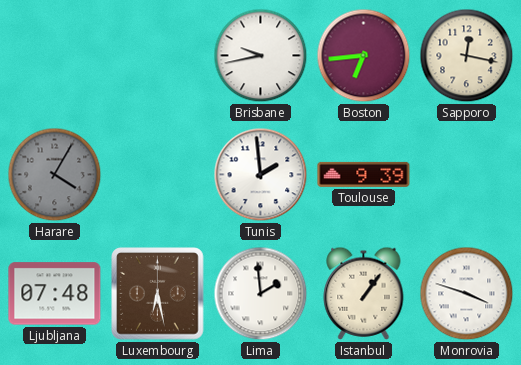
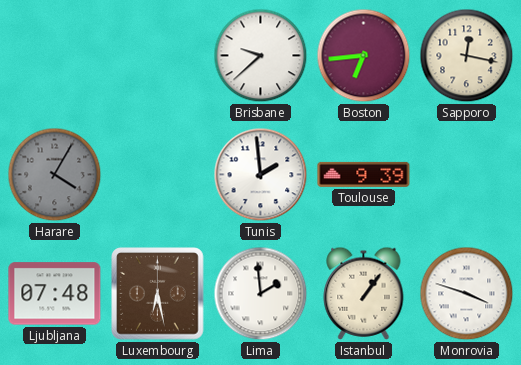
Brisbane: 9:43 -> 9:38
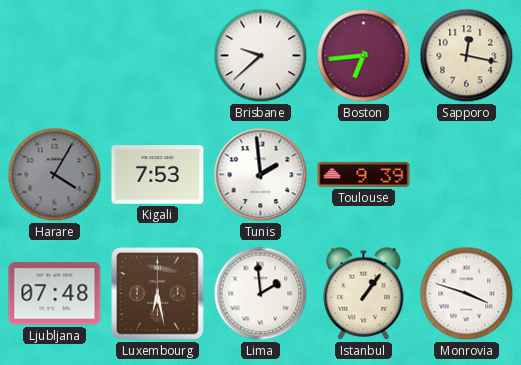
Kigali: none -> 7:53
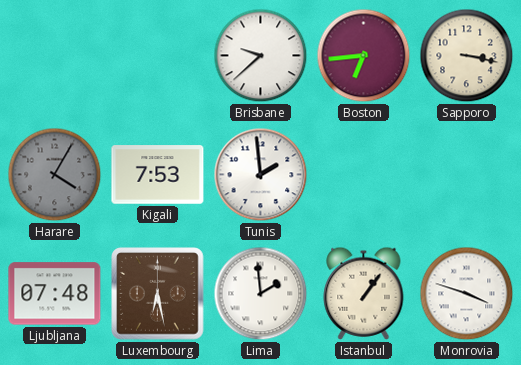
Sapporo: 12:17 -> 3:17
Toulouse: 9:39 -> none
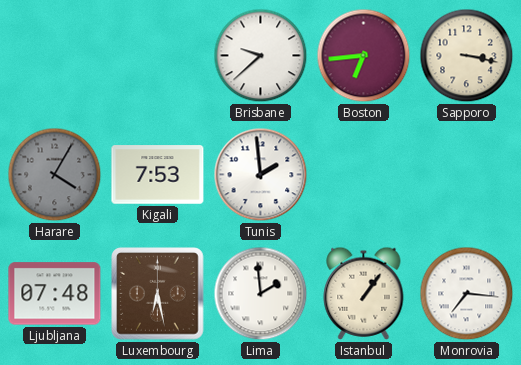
Monrovia: 3:48 -> 7:16
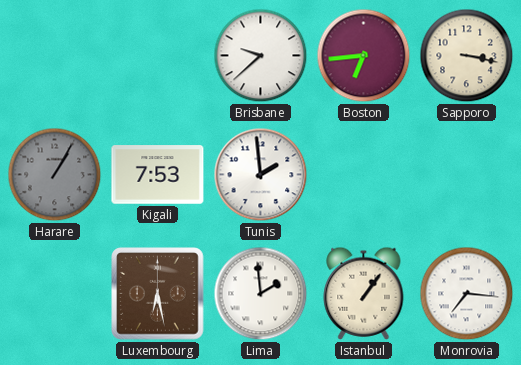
Harare: 4:05 -> 1:05
Ljubljana: 07:48 -> none
